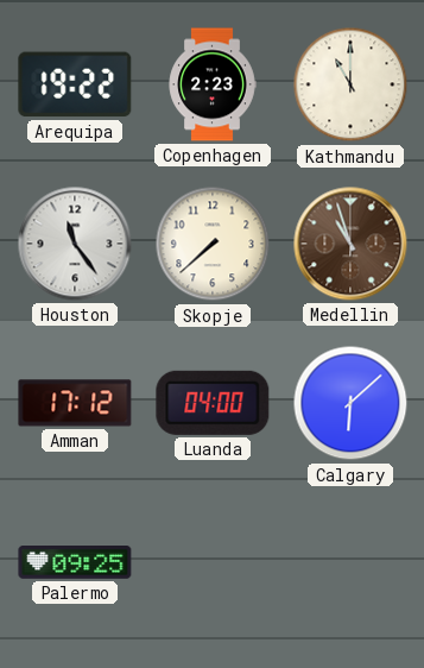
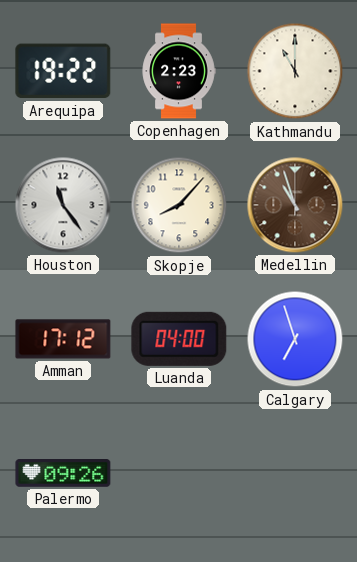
Skopje: 7:38 -> 8:07
Calgary: 6:08 -> 6:57
Palermo: 09:25 -> 09:26
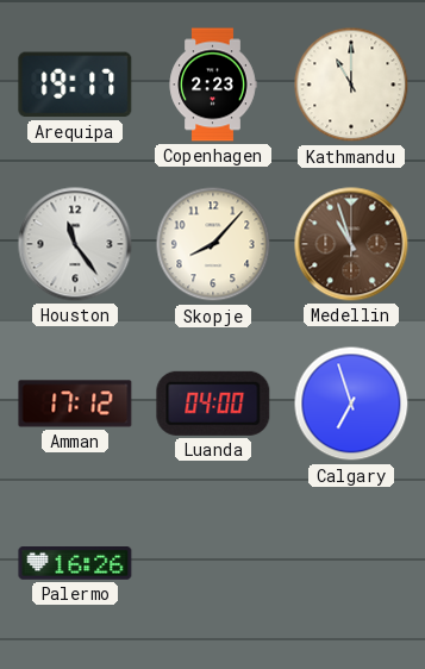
Arequipa: 19:22 -> 19:17
Palermo: 09:26 -> 16:26
